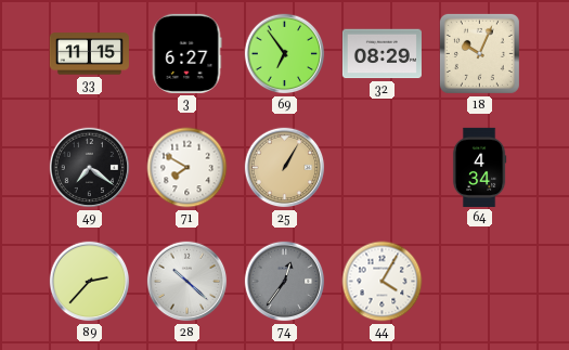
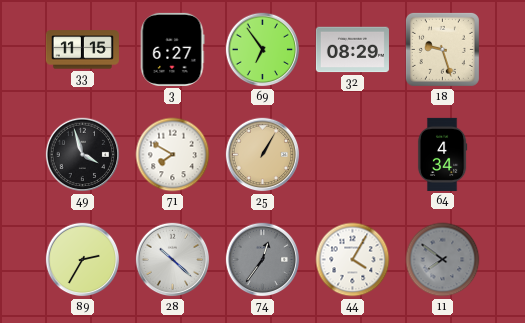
18: 10:04 -> 9:27
49: 7:21 -> 3:57
89: 2:37 -> 2:35
11: none -> 7:51
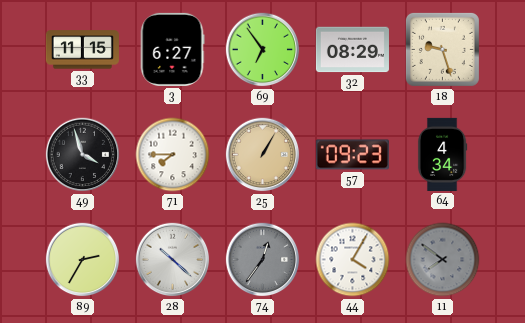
71: 7:50 -> 7:45
57: none -> 09:23
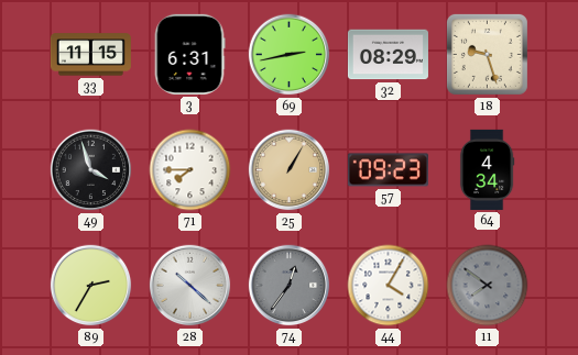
3: 6:27 -> 6:31
69: 6:54 -> 2:43
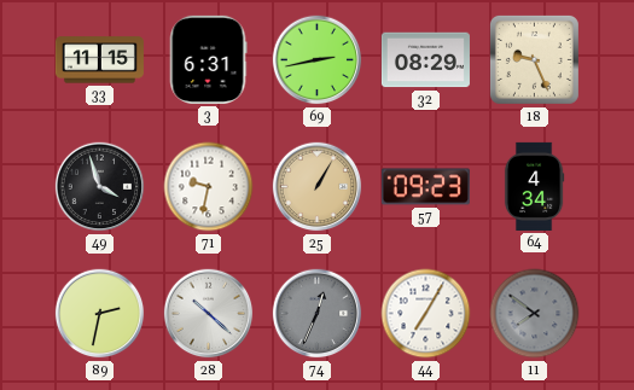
18: 9:27 -> 9:26
71: 7:45 -> 9:32
89: 2:35 -> 2:32
74: 12:36 -> 12:34
44: 4:05 -> 7:05
